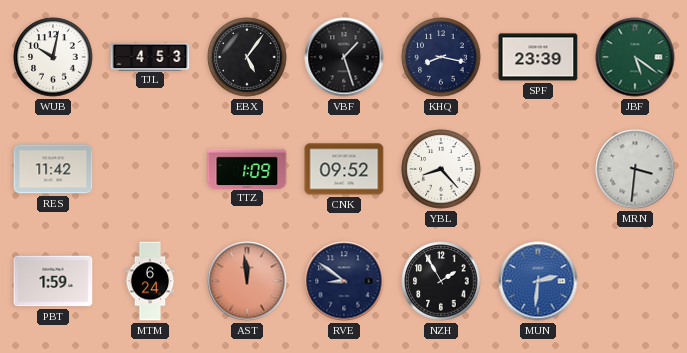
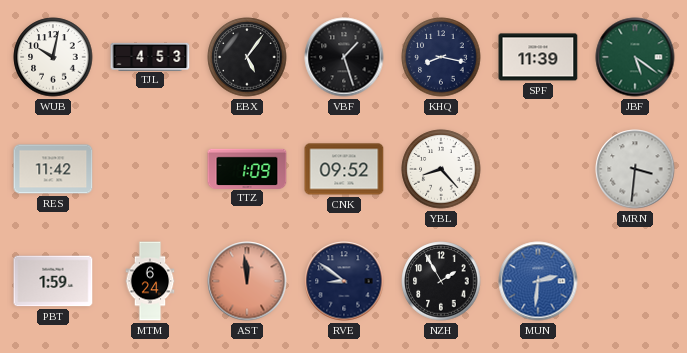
SPF: 23:39 -> 11:39
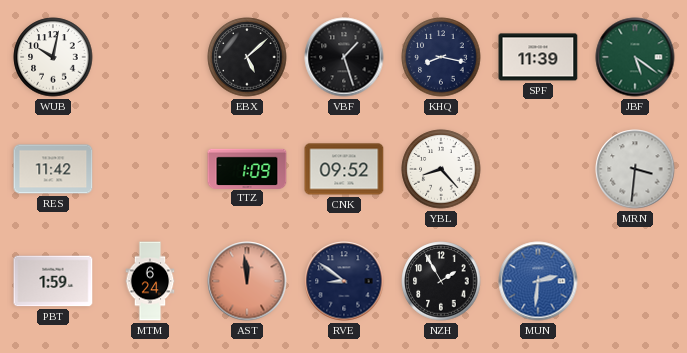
TJL: 4:53 -> none
EBX: 5:06 -> 5:08
